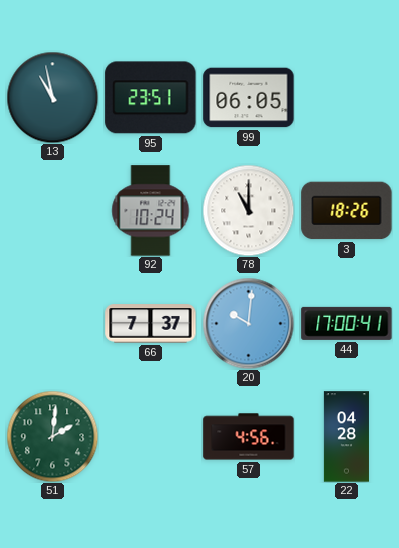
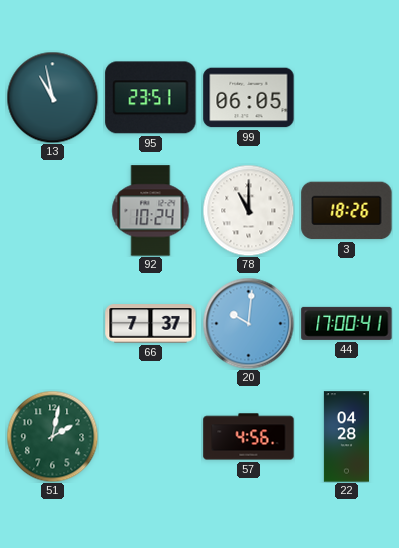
51: 2:01 -> 2:02
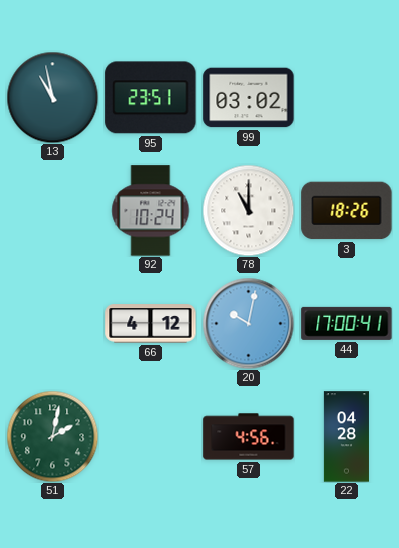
99: 06:05 -> 03:02
66: 7:37 -> 4:12
20: 10:01 -> 10:02
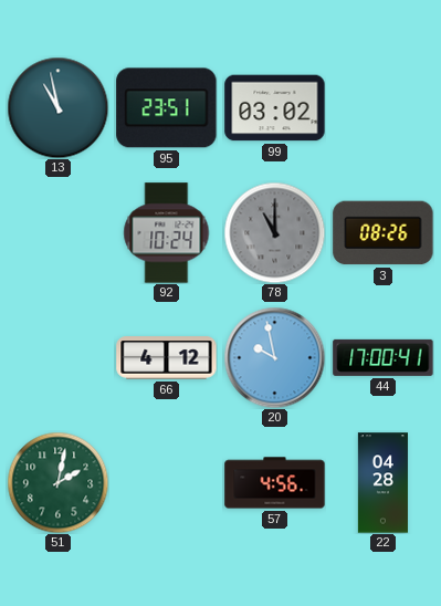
78 dial: white -> grey
3: 18:26 -> 08:26
20: 10:02 -> 9:58
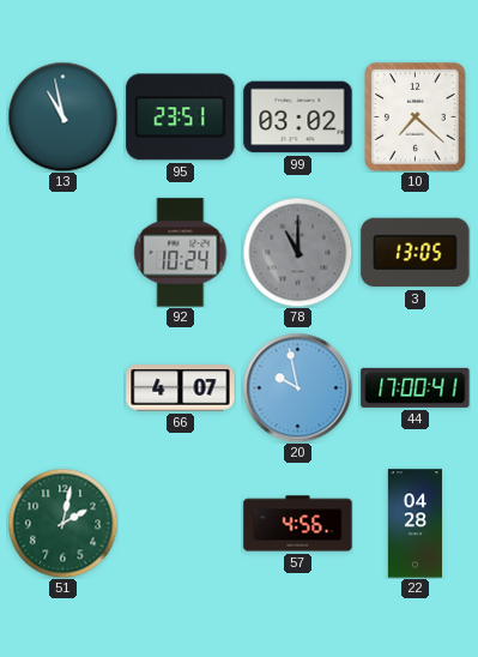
10: none -> 7:22
3: 08:26 -> 13:05
66: 4:12 -> 4:07
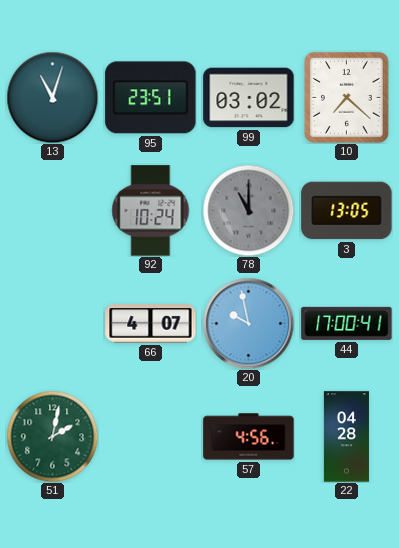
13: 10:58 -> 11:03
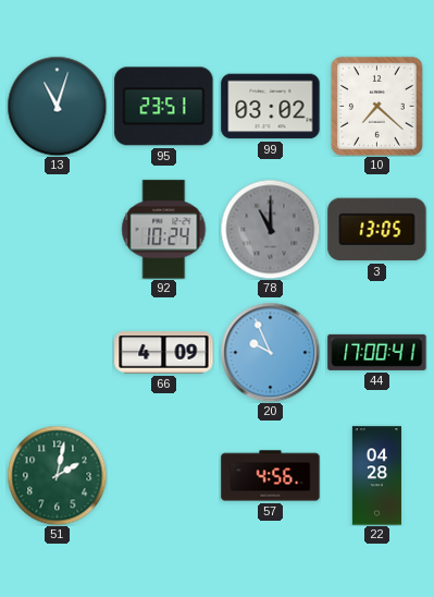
66: 4:07 -> 4:09
20: 9:58 -> 9:56
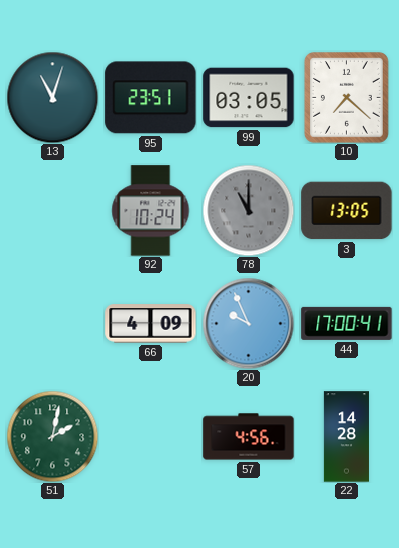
99: 03:02 -> 03:05
22: 04:28 -> 14:28
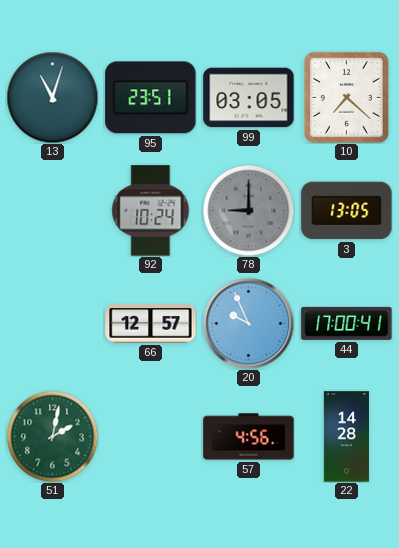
78: 11:00 -> 9:00
66: 4:09 -> 12:57
